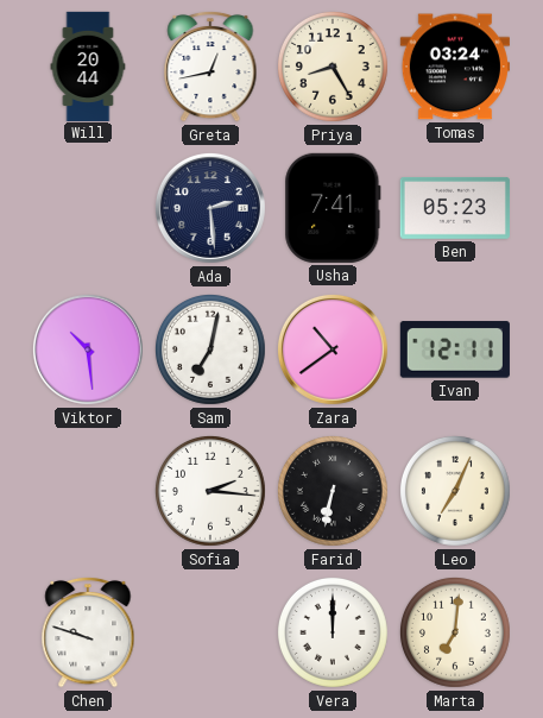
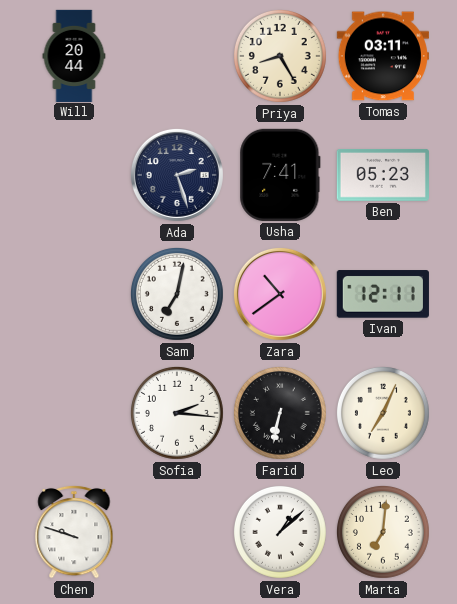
Greta: 12:43 -> none
Tomas: 03:24 -> 03:11
Ada: 2:29 -> 2:27
Viktor: 10:29 -> none
Vera: 12:00 -> 1:08
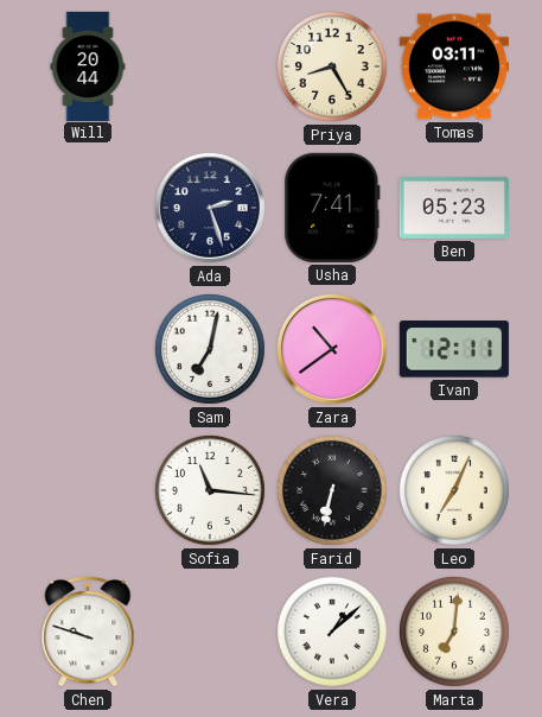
Sofia: 2:16 -> 11:16
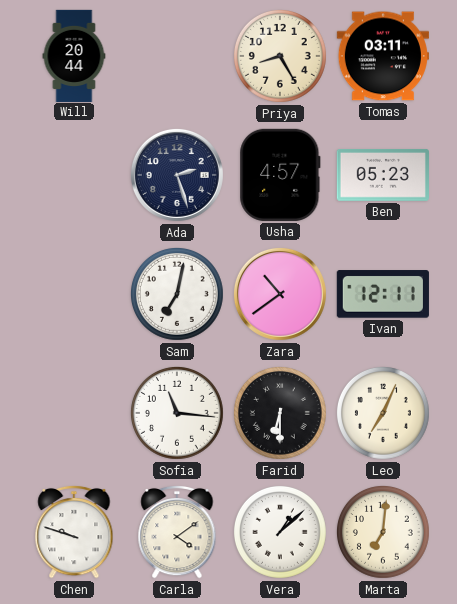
Usha: 7:41 -> 4:57
Farid: 6:32 -> 6:30
Carla: none -> 4:09
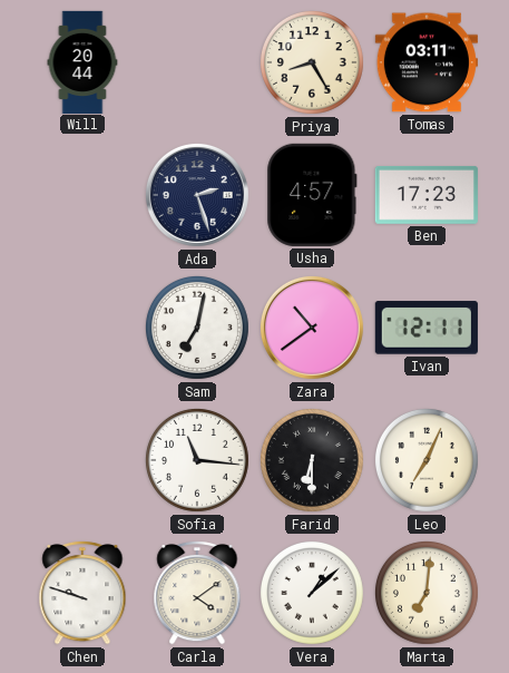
Ben: 05:23 -> 17:23
